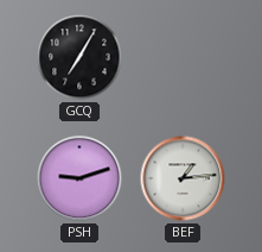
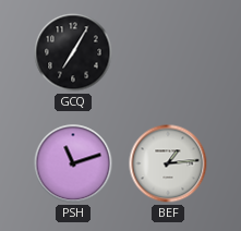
PSH: 9:12 -> 11:12
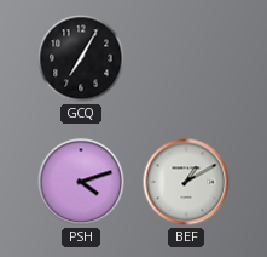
PSH: 11:12 -> 4:12
BEF: 1:14 -> 1:10
